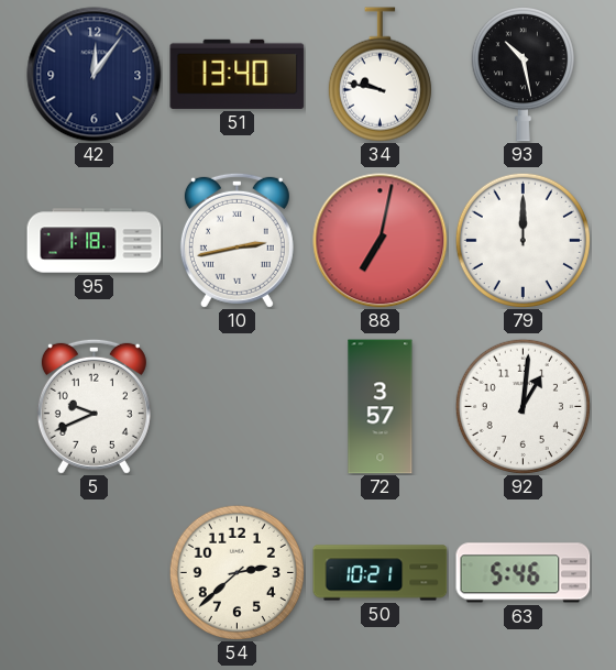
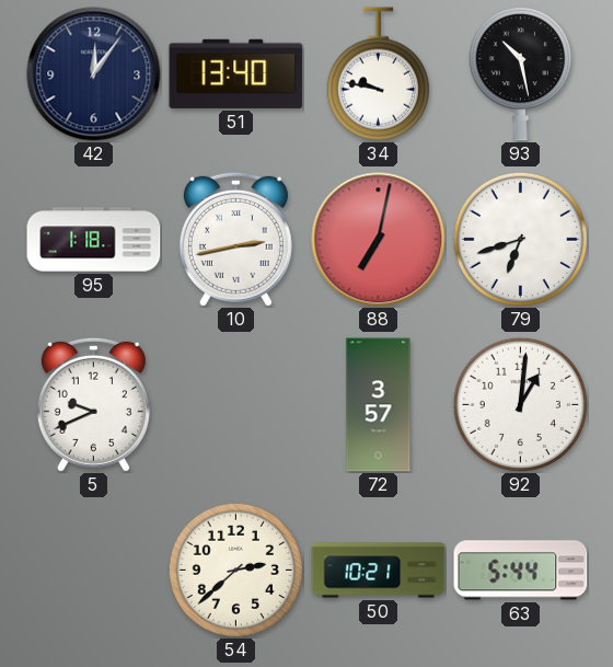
79: 12:00 -> 6:42
63: 5:46 -> 5:44
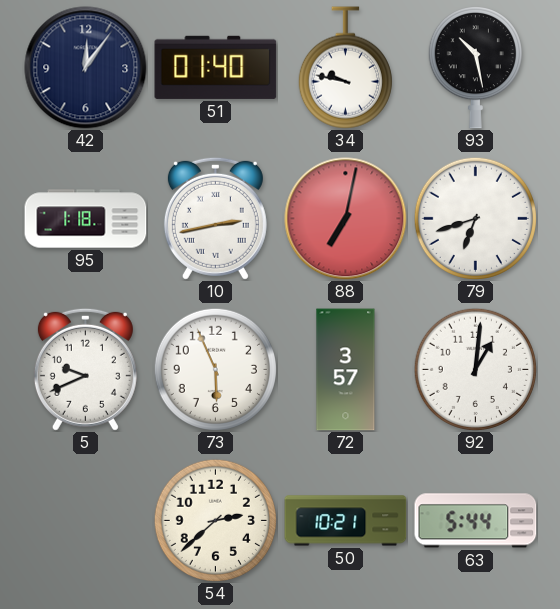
51: 13:40 -> 01:40
73: none -> 5:56
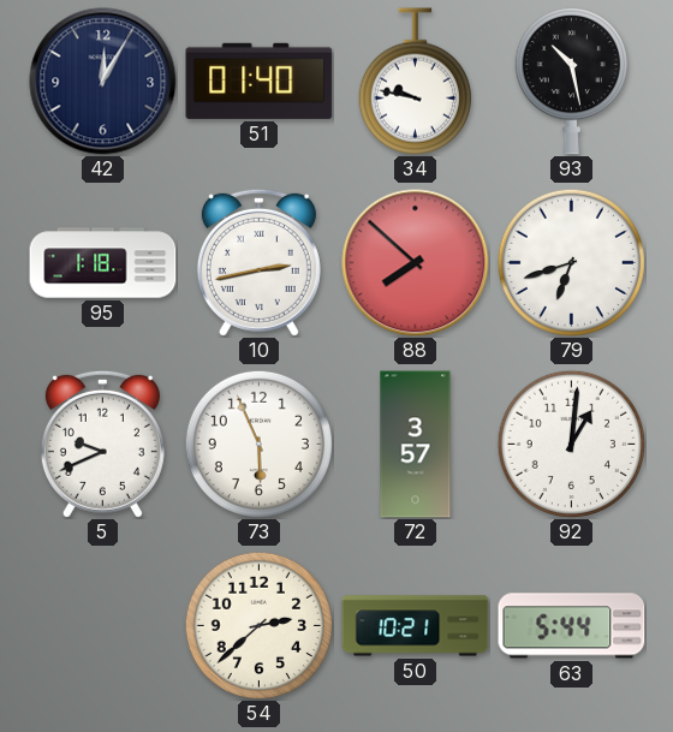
42: 12:06 -> 12:05
88: 7:02 -> 7:52
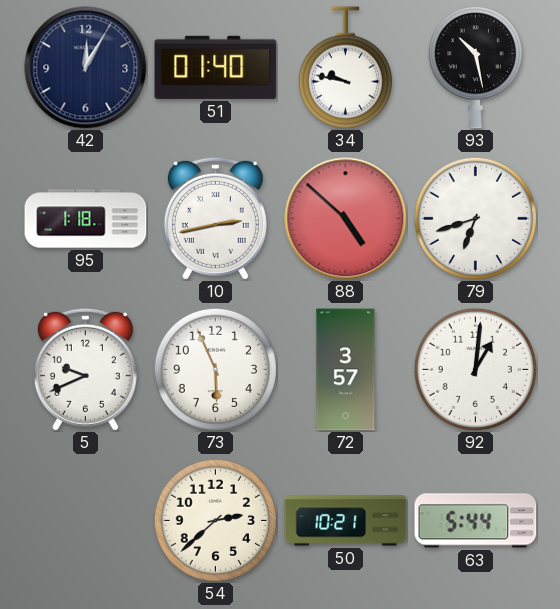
88: 7:52 -> 4:52
